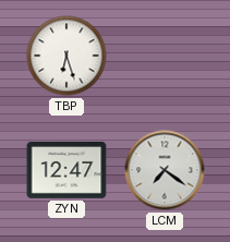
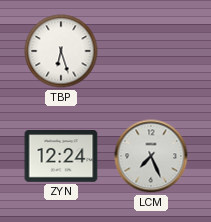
ZYN: 12:47 -> 12:24
LCM: 7:21 -> 7:26
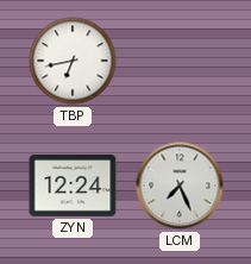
TBP: 6:27 -> 6:43
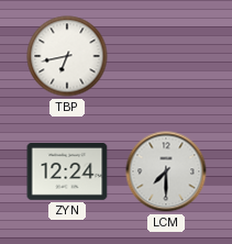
LCM: 7:26 -> 7:30
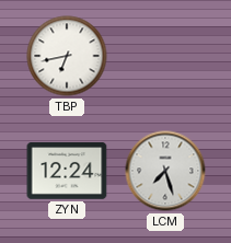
LCM: 7:30 -> 7:27
